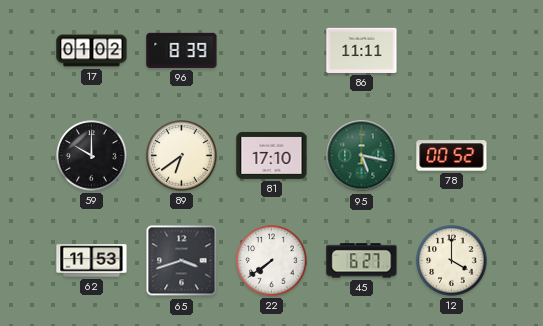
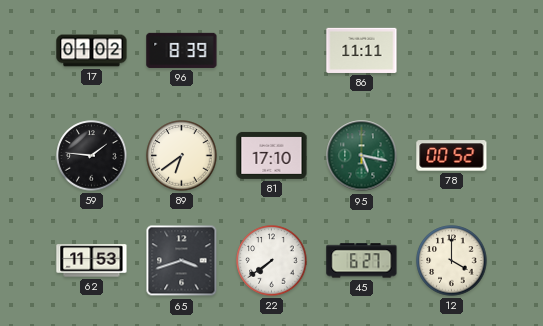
59: 10:00 -> 1:46
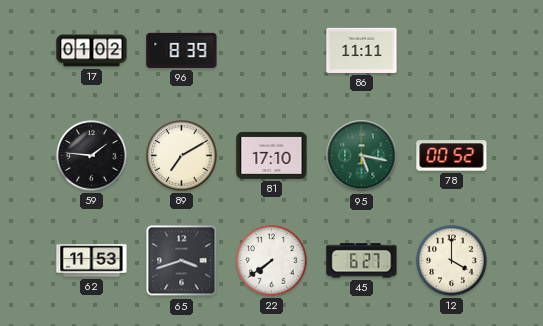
89: 6:39 -> 7:10
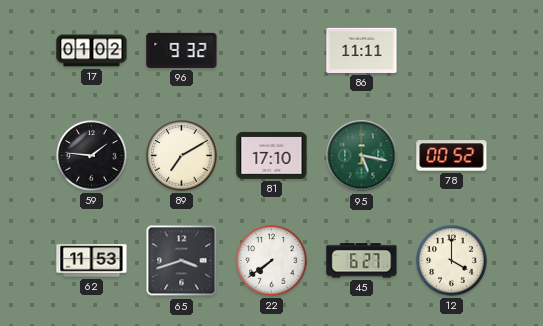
96: 8:39 -> 9:32
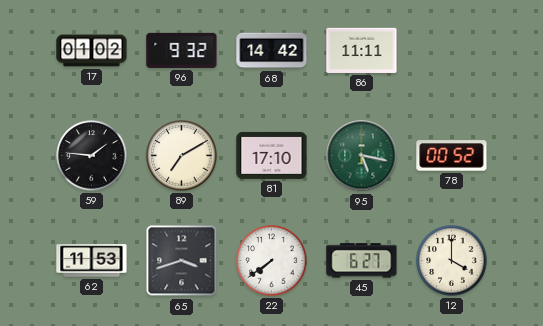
68: none -> 14:42
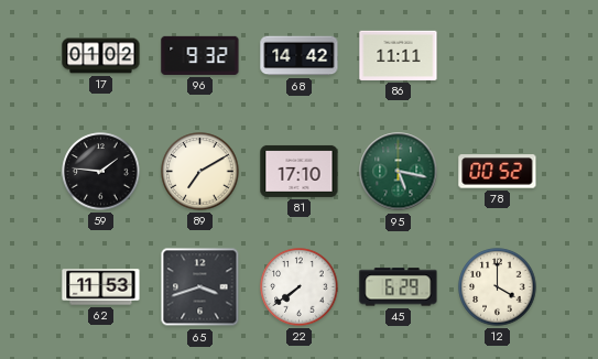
45: 6:27 -> 6:29
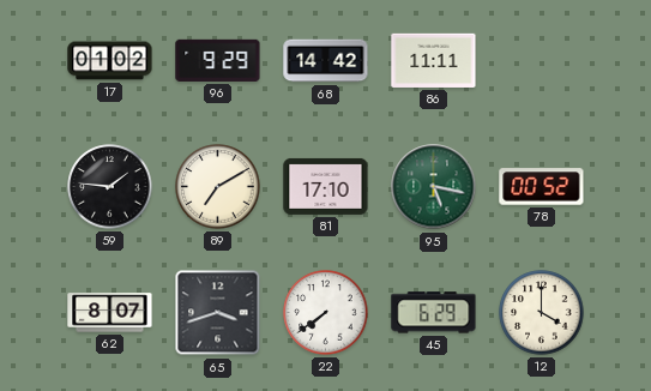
96: 9:32 -> 9:29
62: 11:53 -> 8:07
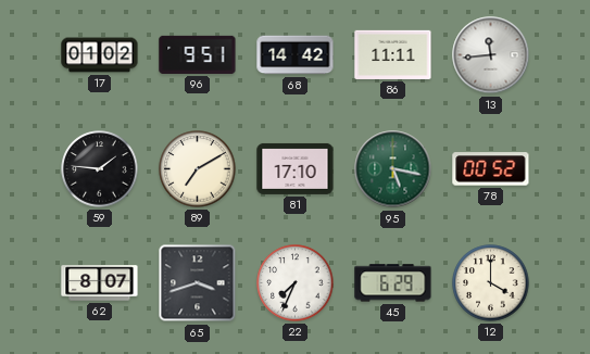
96: 9:29 -> 9:51
13: none -> 11:44
22: 7:39 -> 7:34
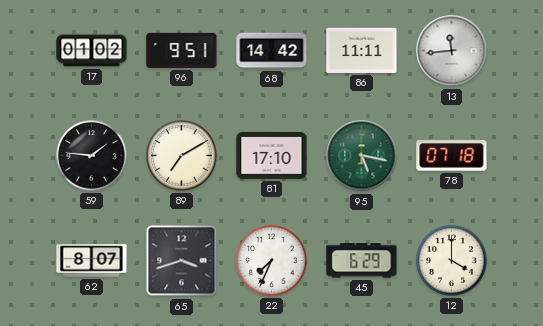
78: 00:52 -> 07:18
